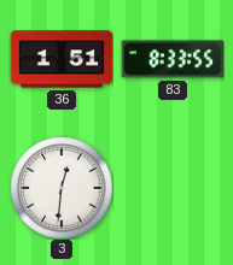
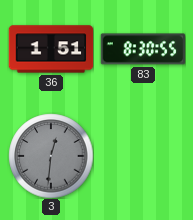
83: 8:33 -> 8:30
3 dial: white -> grey
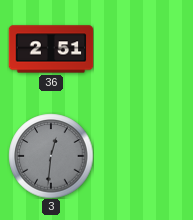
36: 1:51 -> 2:51
83: 8:30 -> none
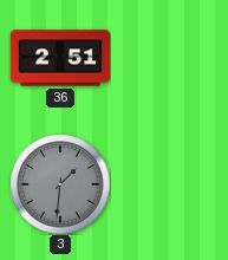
3: 12:31 -> 1:31
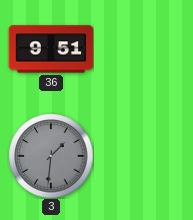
36: 2:51 -> 9:51
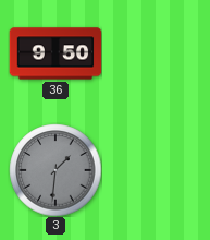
36: 9:51 -> 9:50
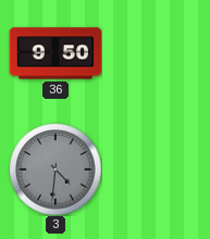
3: 1:31 -> 4:31
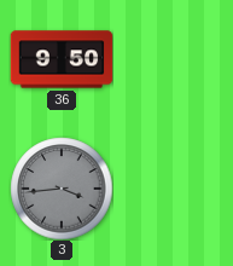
3: 4:31 -> 3:44
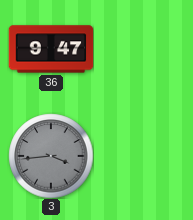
36: 9:50 -> 9:47
